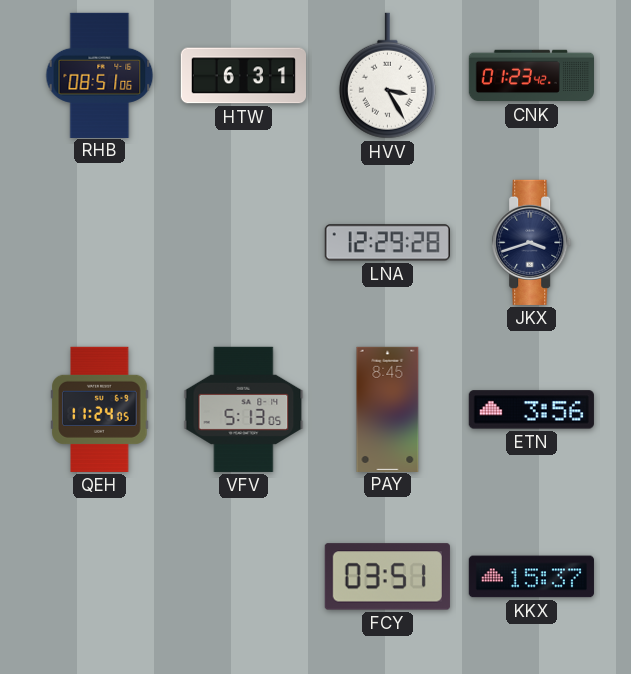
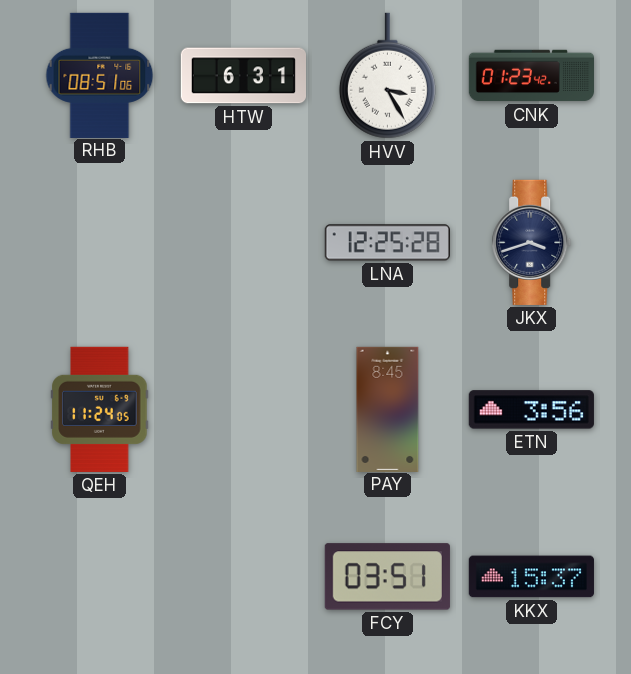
LNA: 12:29 -> 12:25
VFV: 5:13 -> none
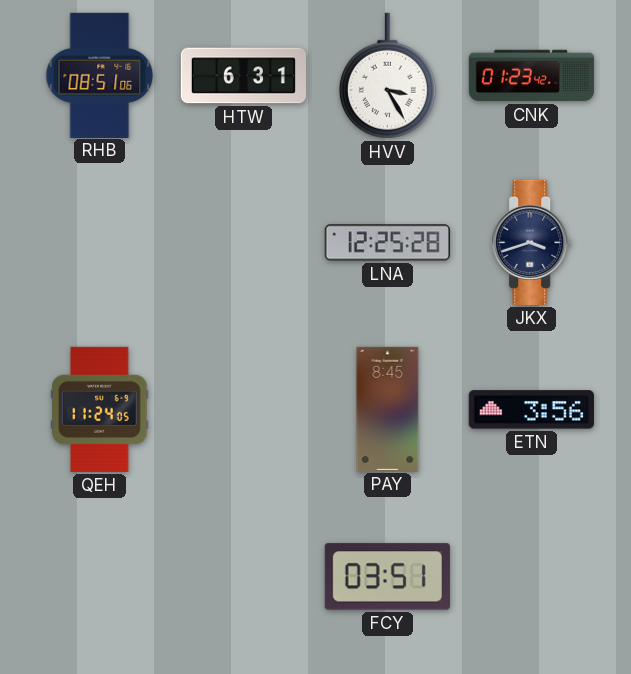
KKX: 15:37 -> none
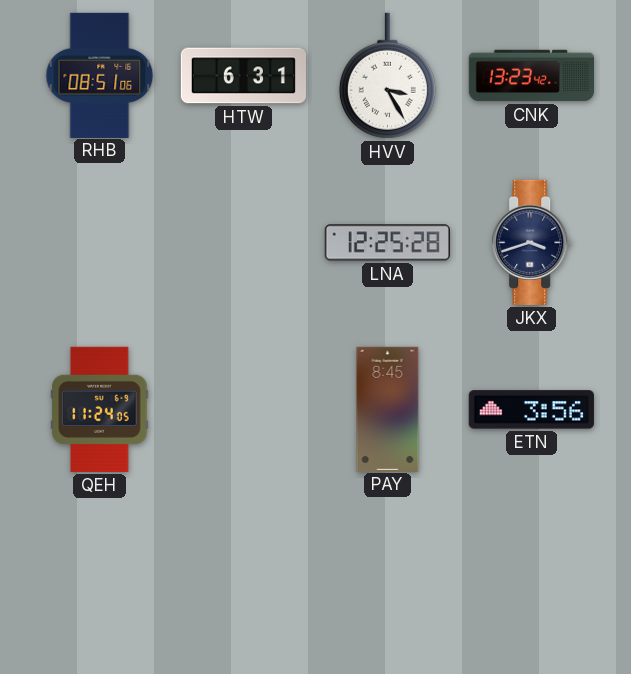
CNK: 01:23 -> 13:23
FCY: 03:51 -> none
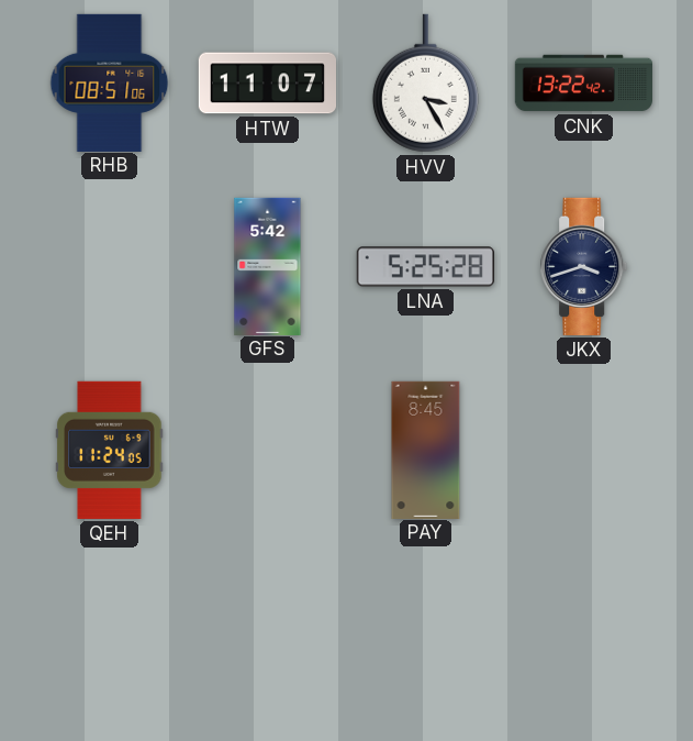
HTW: 6:31 -> 11:07
CNK: 13:23 -> 13:22
GFS: none -> 5:42
LNA: 12:25 -> 5:25
ETN: 3:56 -> none
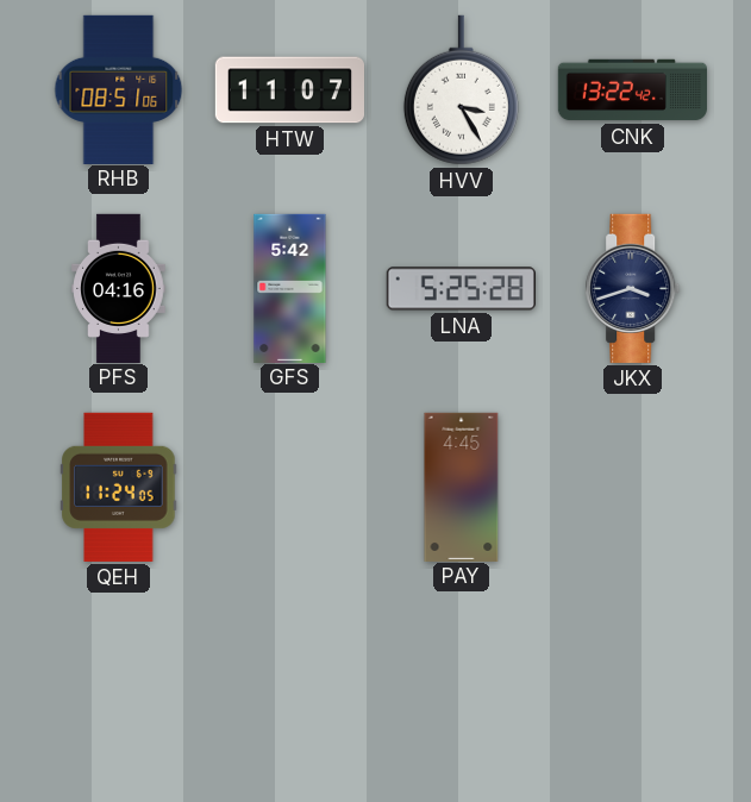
PFS: none -> 04:16
PAY: 8:45 -> 4:45
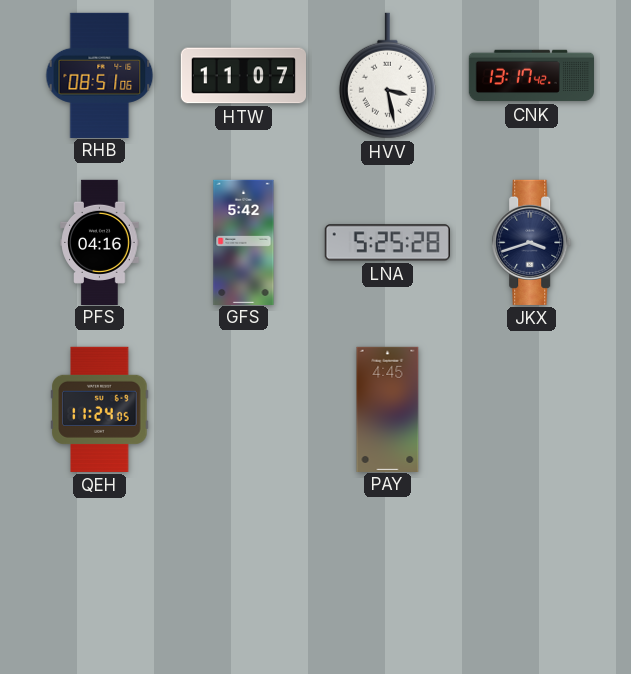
HVV: 3:25 -> 3:28
CNK: 13:22 -> 13:17
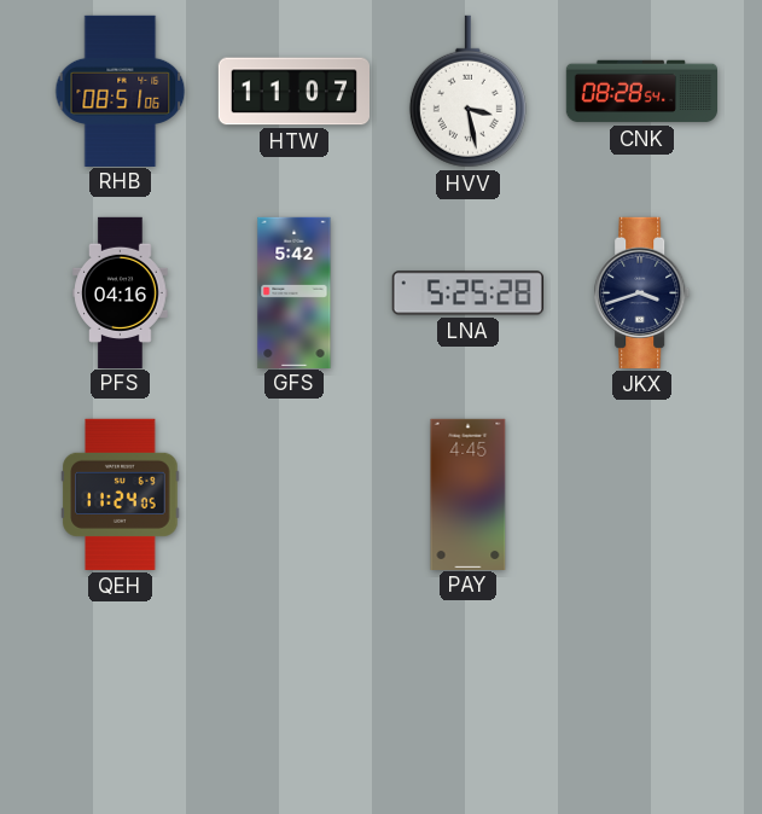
CNK: 13:17 -> 08:28
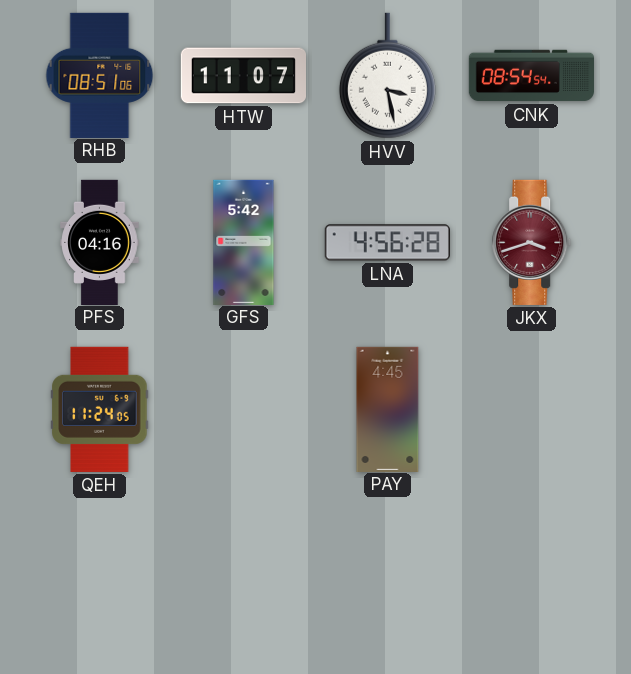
CNK: 08:28 -> 08:54
LNA: 5:25 -> 4:56
JKX dial: navy -> burgundy
